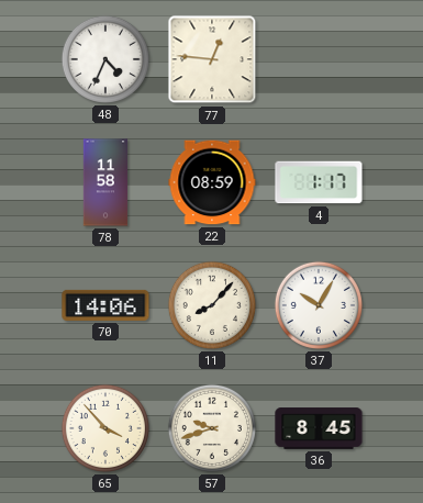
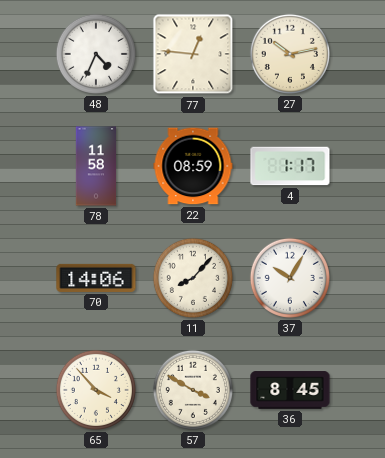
27: none -> 10:13
57: 9:42 -> 3:50
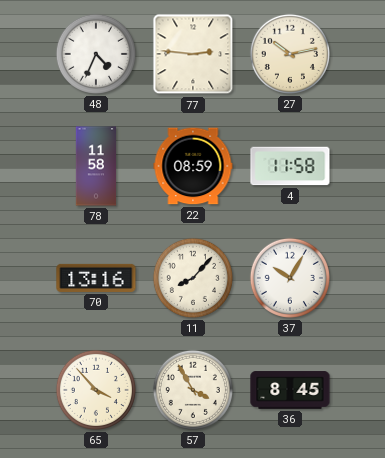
77: 12:46 -> 2:46
4: 1:17 -> 11:58
70: 14:06 -> 13:16
57: 3:50 -> 3:55
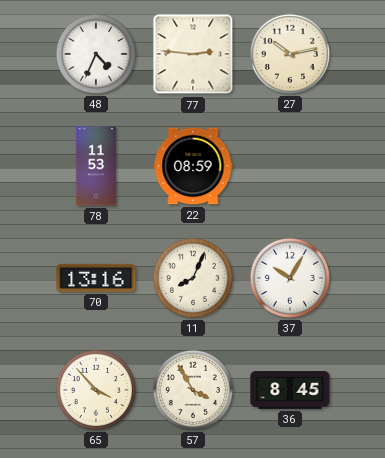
78: 11:58 -> 11:53
4: 11:58 -> none
11: 8:07 -> 8:04
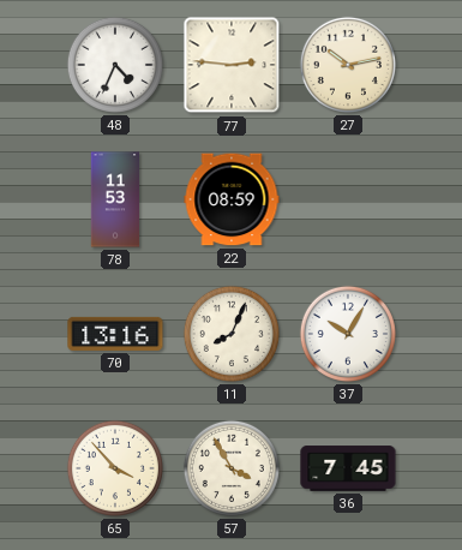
36: 8:45 -> 7:45
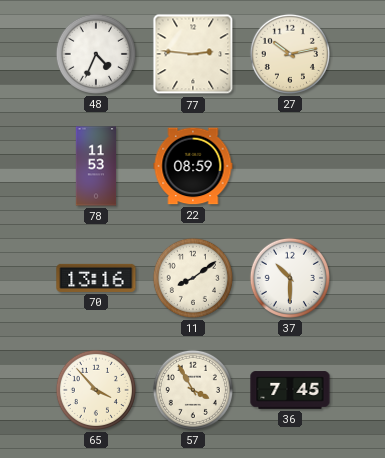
11: 8:04 -> 8:09
37: 10:05 -> 10:30
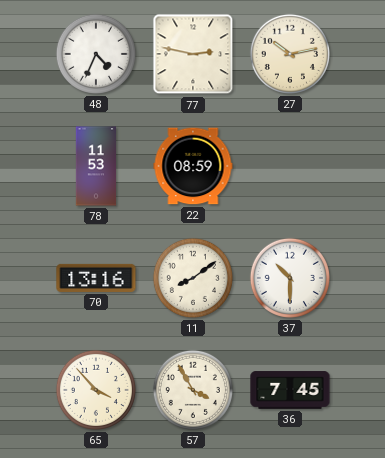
77: 2:46 -> 2:47
